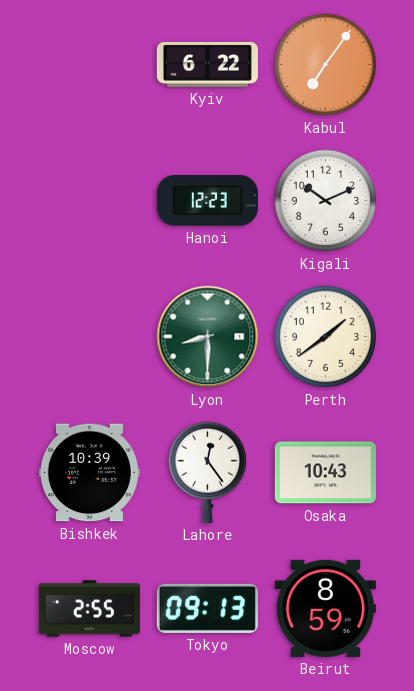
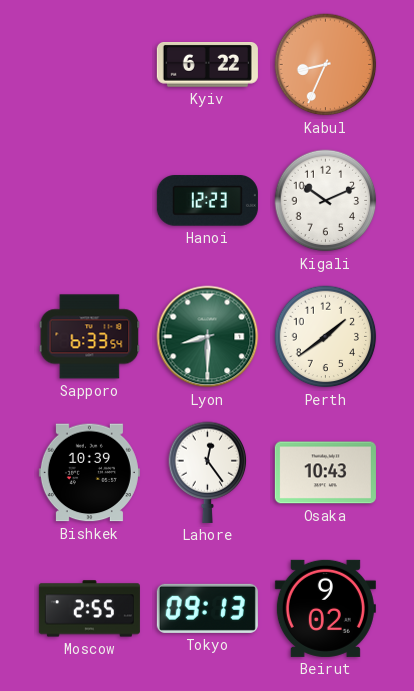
Kabul: 7:06 -> 8:34
Sapporo: none -> 6:33
Beirut: 8:59 -> 9:02
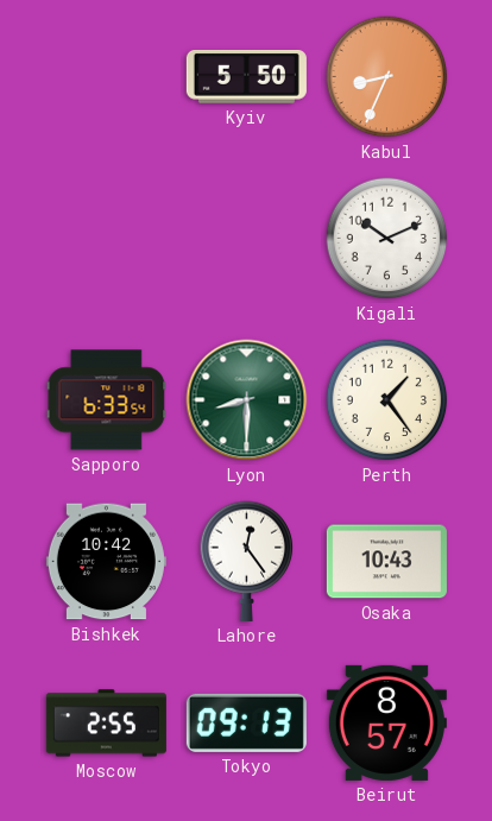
Kyiv: 6:22 -> 5:50
Hanoi: 12:23 -> none
Perth: 1:39 -> 1:24
Bishkek: 10:39 -> 10:42
Beirut: 9:02 -> 8:57
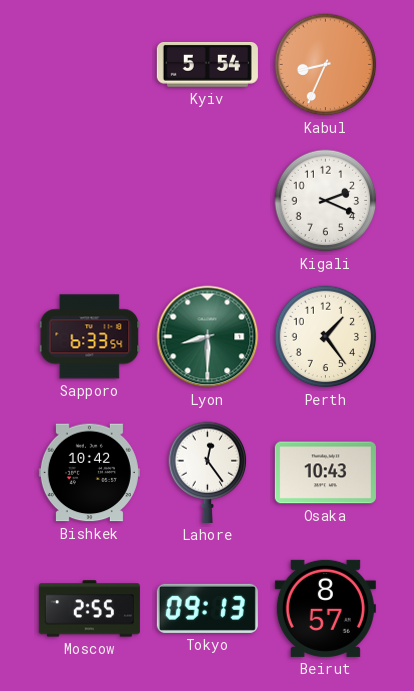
Kyiv: 5:50 -> 5:54
Kigali: 10:11 -> 2:19
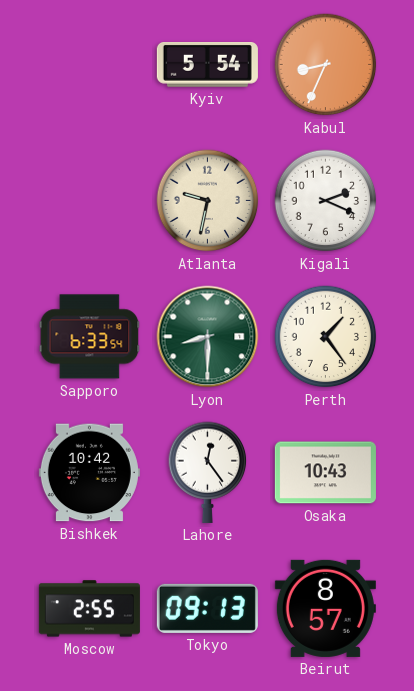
Atlanta: none -> 9:32
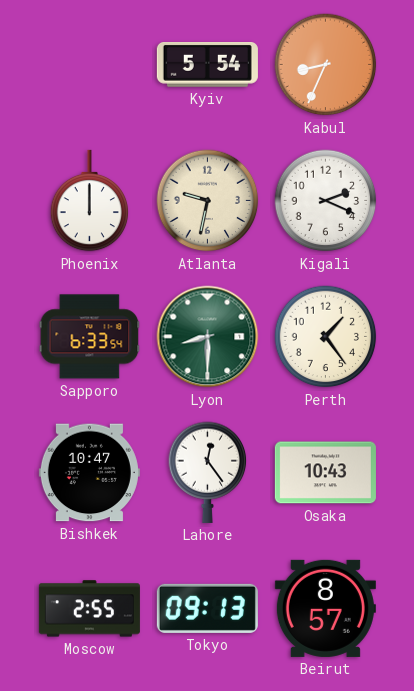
Phoenix: none -> 12:00
Bishkek: 10:42 -> 10:47
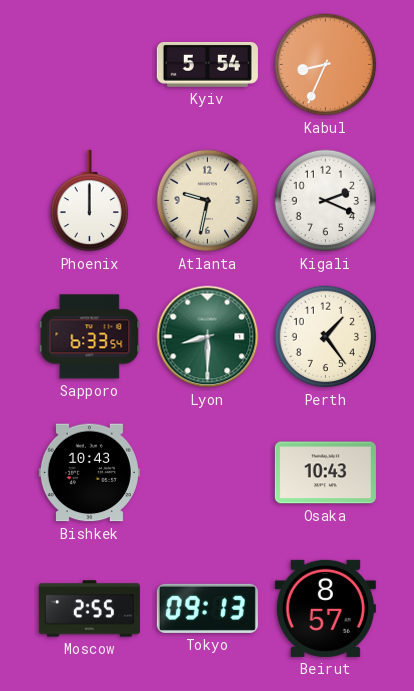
Bishkek: 10:47 -> 10:43
Lahore: 12:24 -> none
